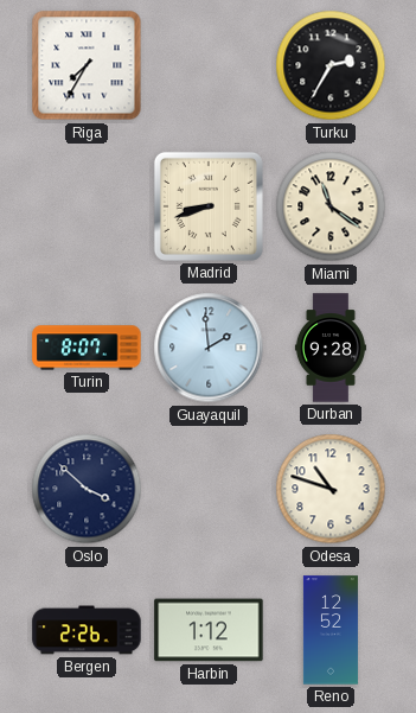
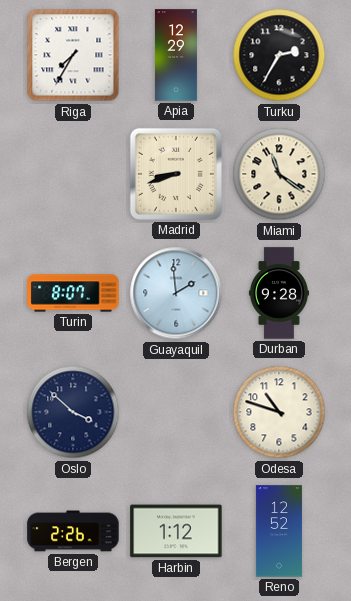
Apia: none -> 12:29
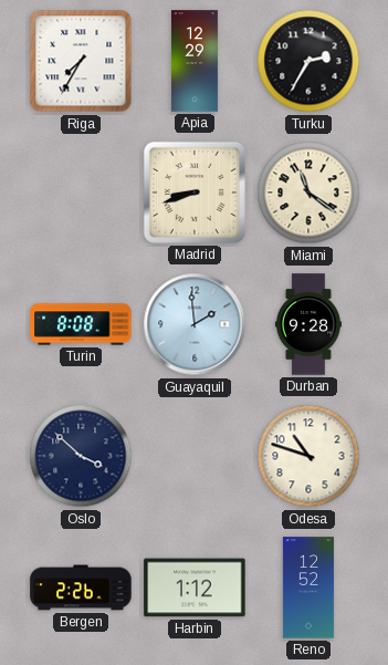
Turin: 8:07 -> 8:08
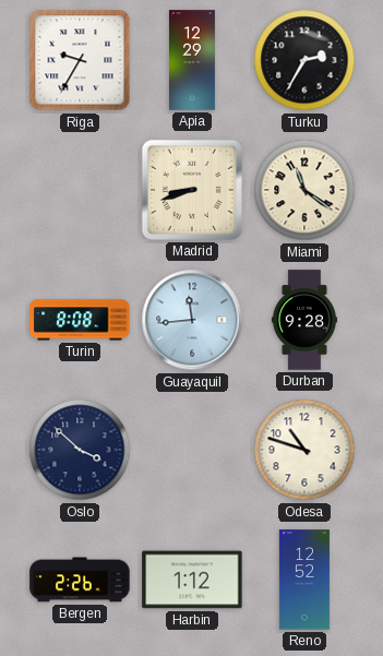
Riga: 7:35 -> 9:35
Guayaquil: 1:59 -> 11:44
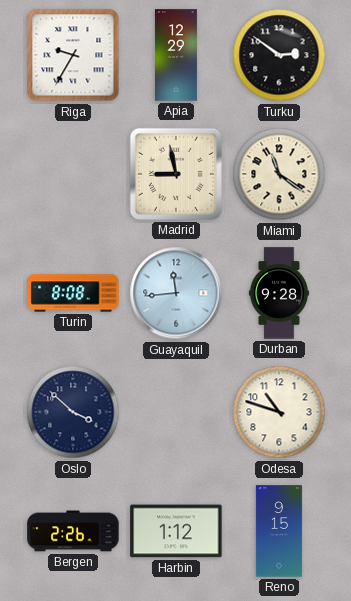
Turku: 2:35 -> 2:51
Madrid: 8:42 -> 8:58
Reno: 12:52 -> 9:15
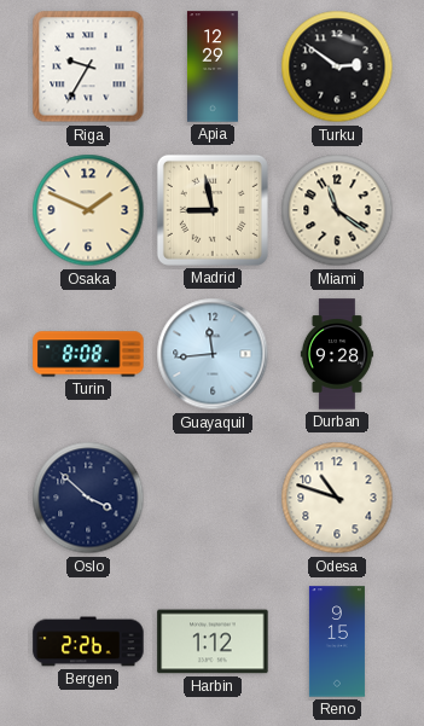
Osaka: none -> 1:49
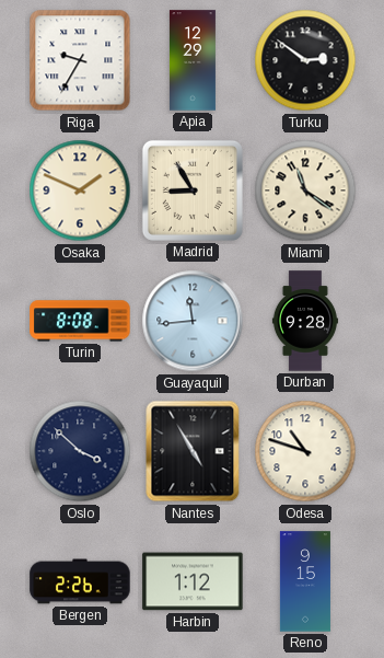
Madrid: 8:58 -> 8:55
Nantes: none -> 4:55
